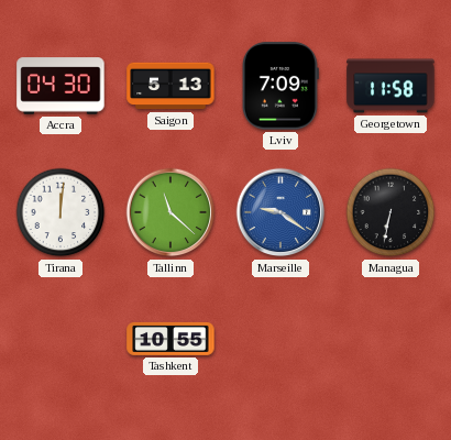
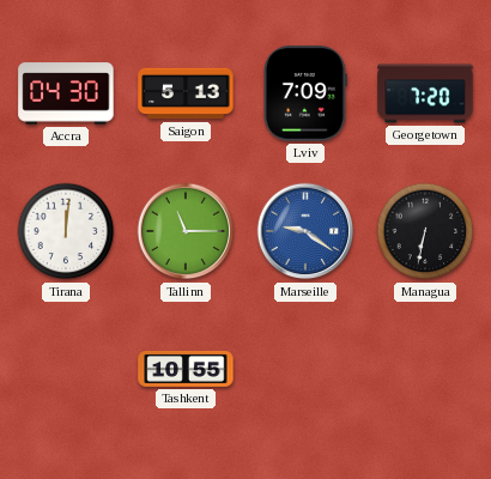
Georgetown: 11:58 -> 7:20
Tallinn: 11:22 -> 11:15
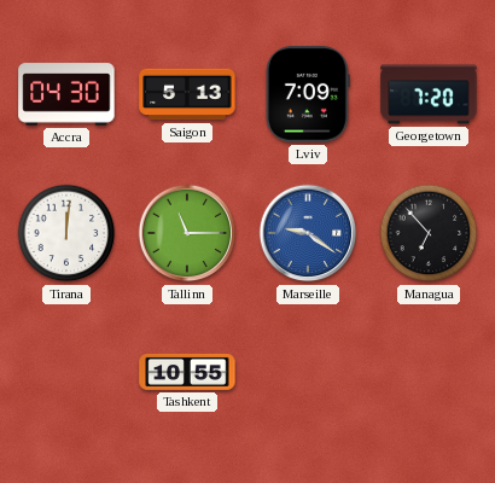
Managua: 6:32 -> 6:53
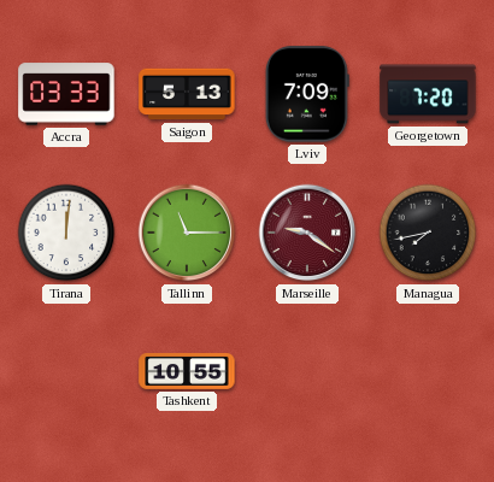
Accra: 04:30 -> 03:33
Marseille dial: blue -> burgundy
Managua: 6:53 -> 7:43
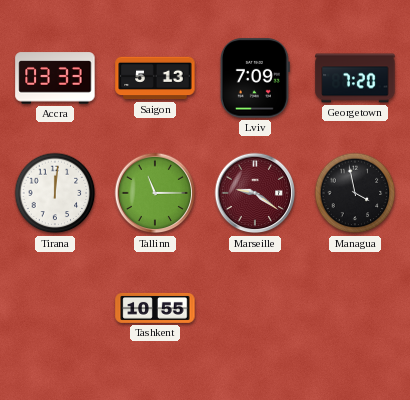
Managua: 7:43 -> 3:58
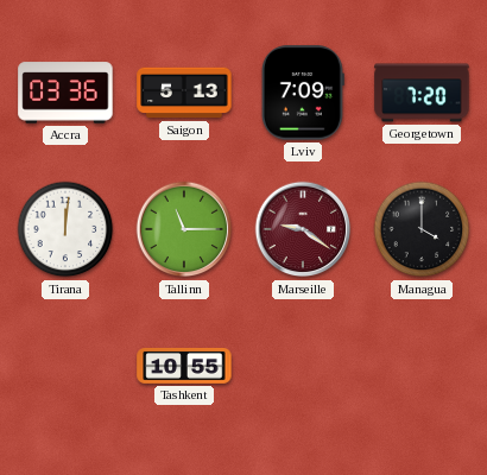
Accra: 03:33 -> 03:36
Managua: 3:58 -> 4:00
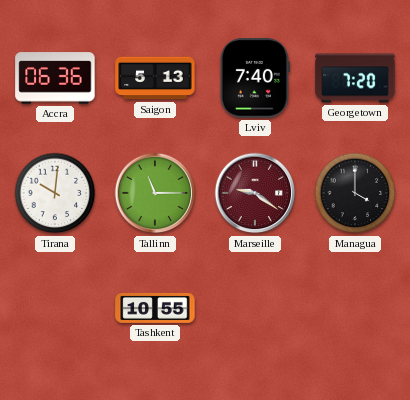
Accra: 03:36 -> 06:36
Lviv: 7:09 -> 7:40
Tirana: 12:01 -> 10:01
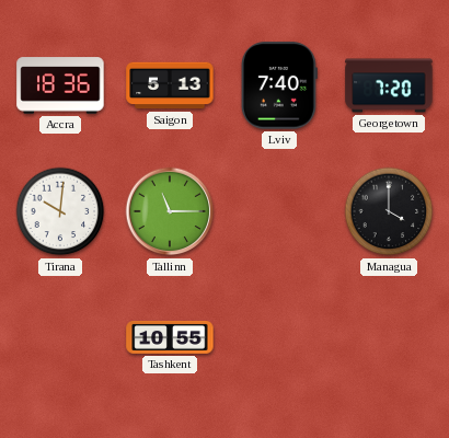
Accra: 06:36 -> 18:36
Marseille: 9:21 -> none
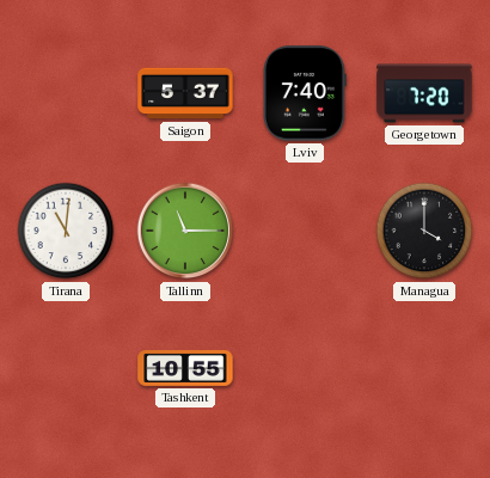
Accra: 18:36 -> none
Saigon: 5:13 -> 5:37
Tirana: 10:01 -> 11:01
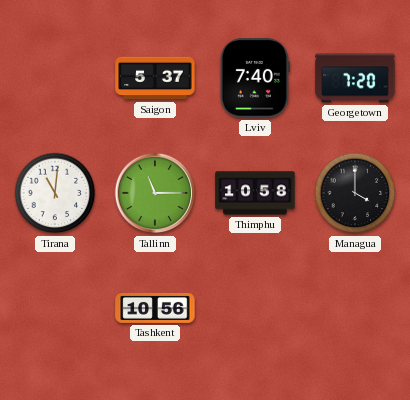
Thimphu: none -> 10:58
Tashkent: 10:55 -> 10:56
